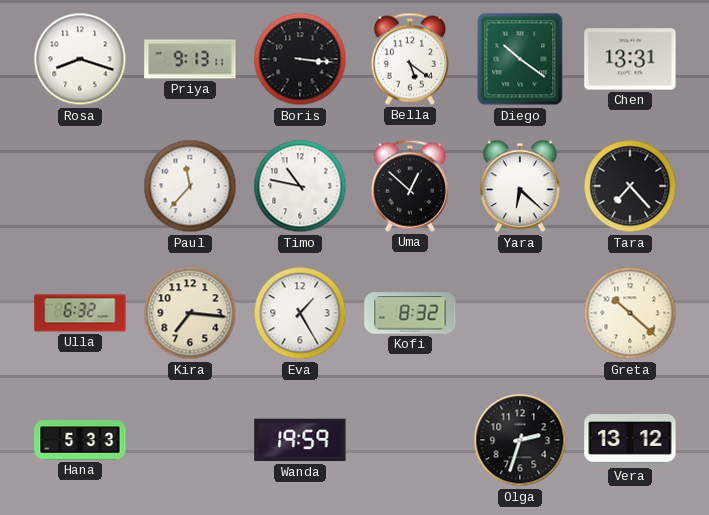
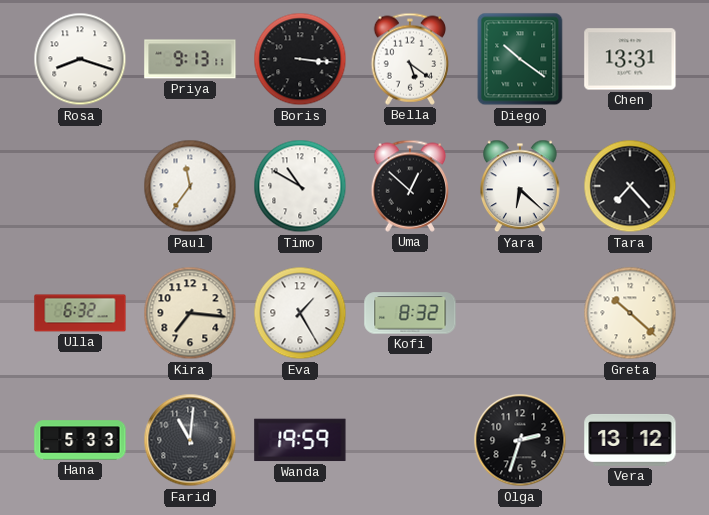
Paul: 11:37 -> 11:36
Timo: 10:47 -> 10:50
Farid: none -> 11:01
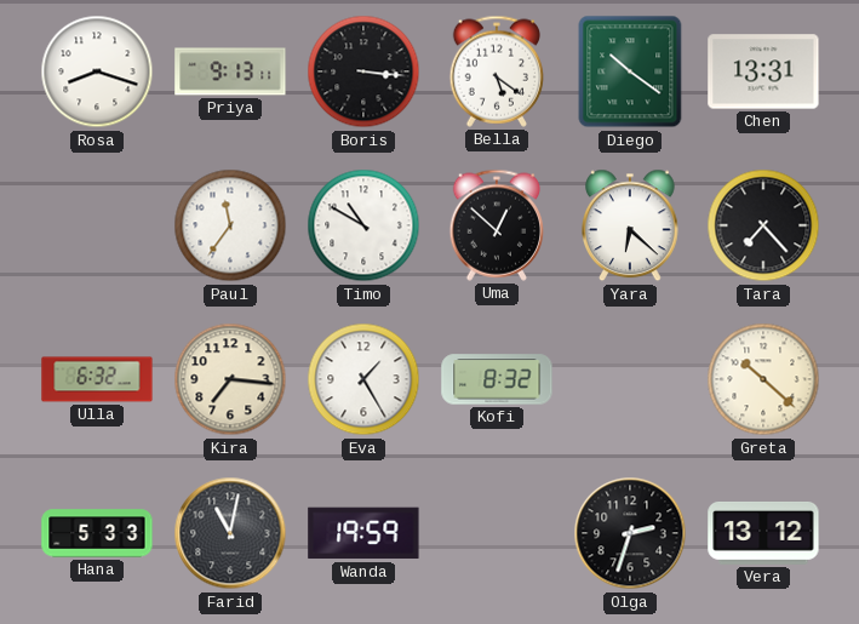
Farid: 11:01 -> 11:02
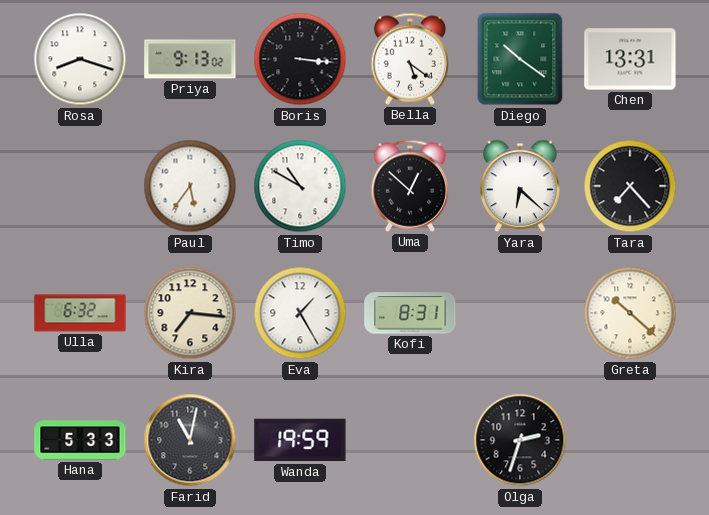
Priya: 9:13:11 -> 9:13:02
Paul: 11:36 -> 5:36
Kofi: 8:32 -> 8:31
Vera: 13:12 -> none
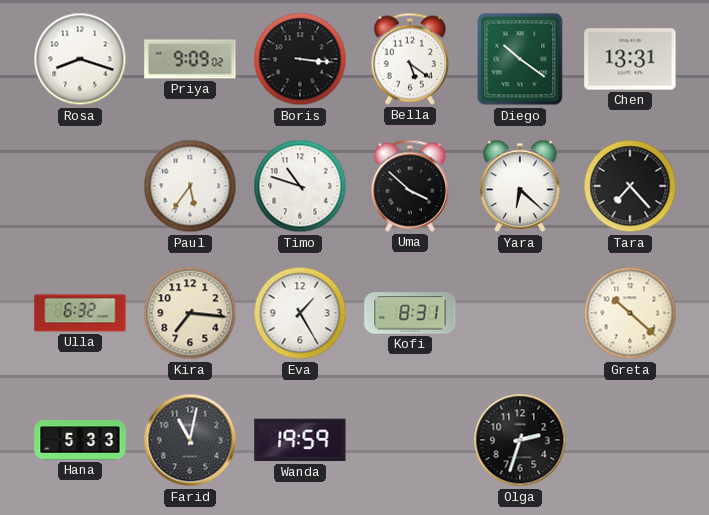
Priya: 9:13 -> 9:09
Timo: 10:50 -> 10:48
Uma: 12:52 -> 3:52
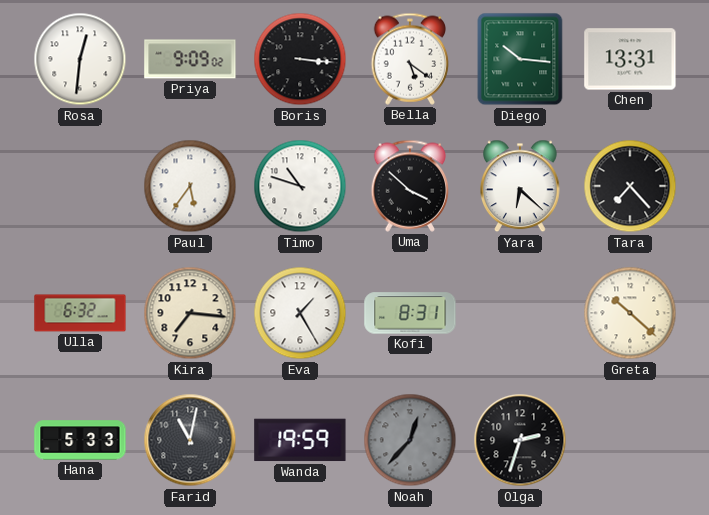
Rosa: 8:18 -> 12:31
Diego: 10:21 -> 10:16
Noah: none -> 12:37
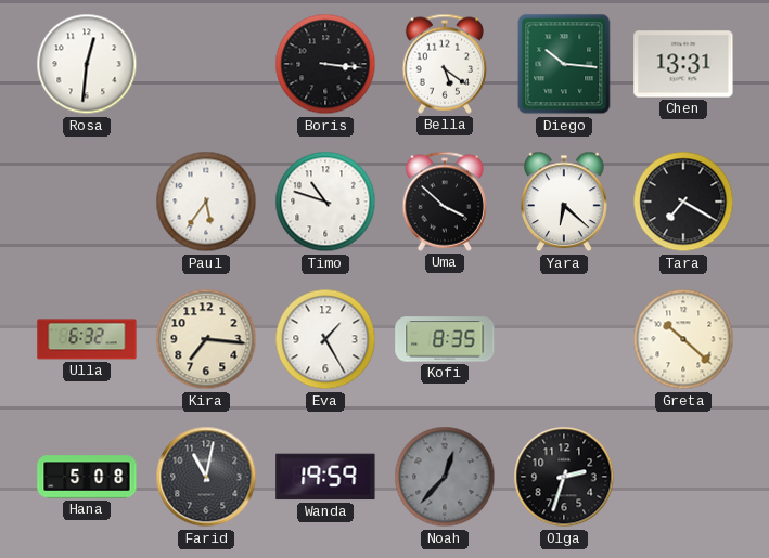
Priya: 9:09 -> none
Tara: 7:23 -> 7:20
Kofi: 8:31 -> 8:35
Hana: 5:33 -> 5:08
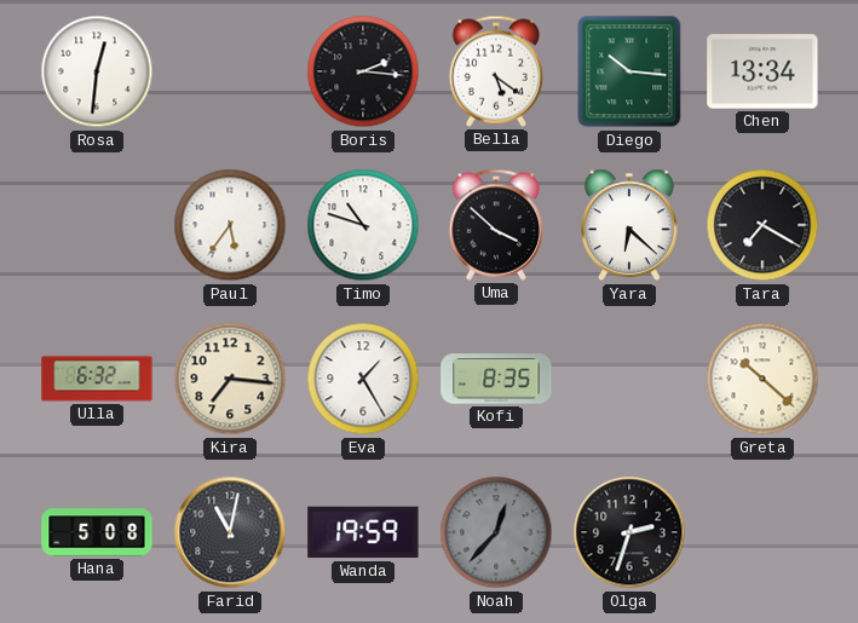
Boris: 3:16 -> 2:16
Chen: 13:31 -> 13:34
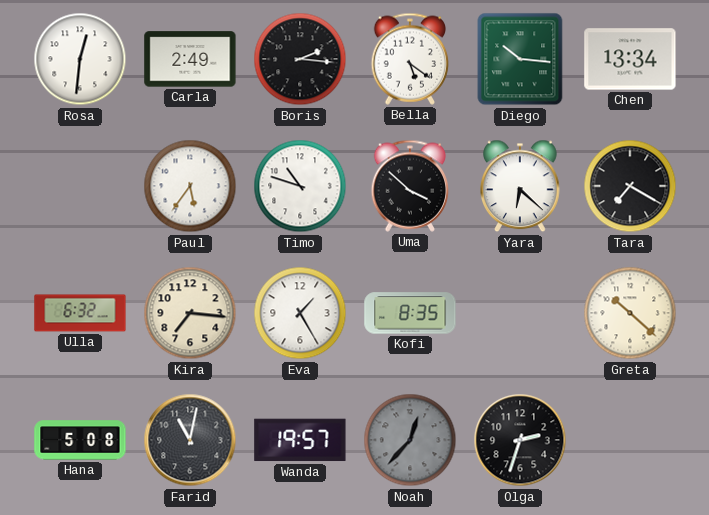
Carla: none -> 2:49
Wanda: 19:59 -> 19:57
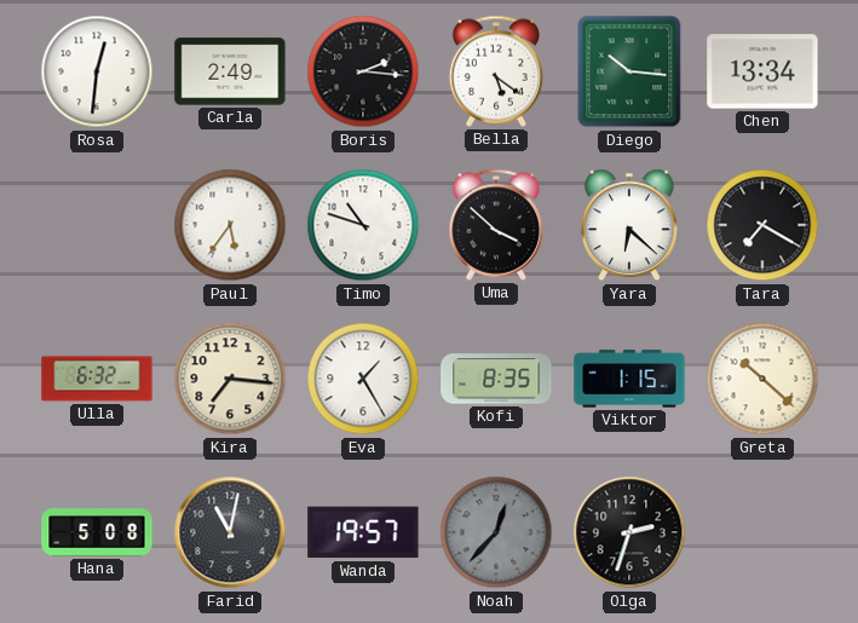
Viktor: none -> 1:15
